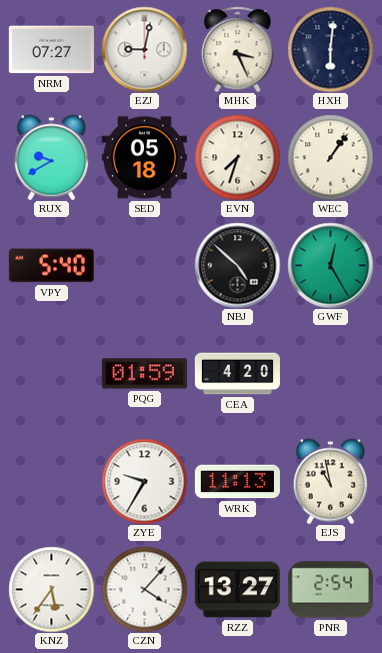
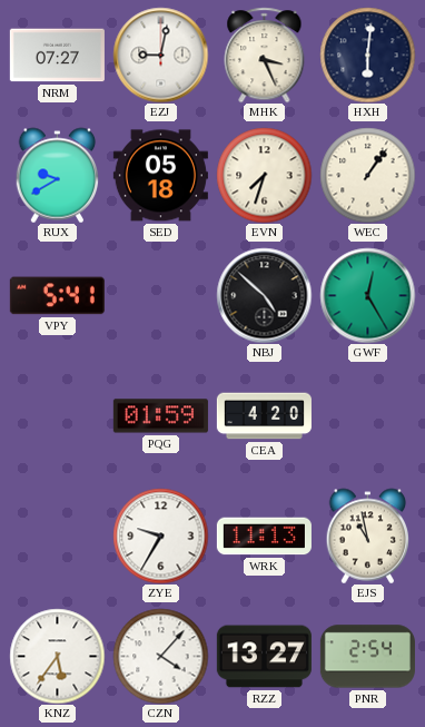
VPY: 5:40 -> 5:41
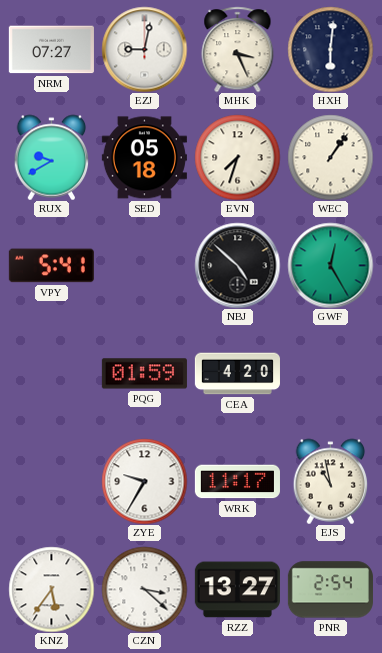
WRK: 11:13 -> 11:17
CZN: 4:07 -> 3:22
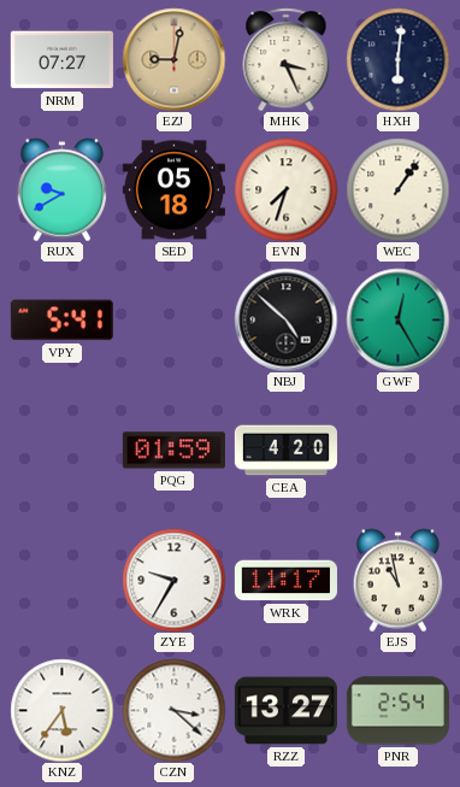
EZJ dial: white -> champagne
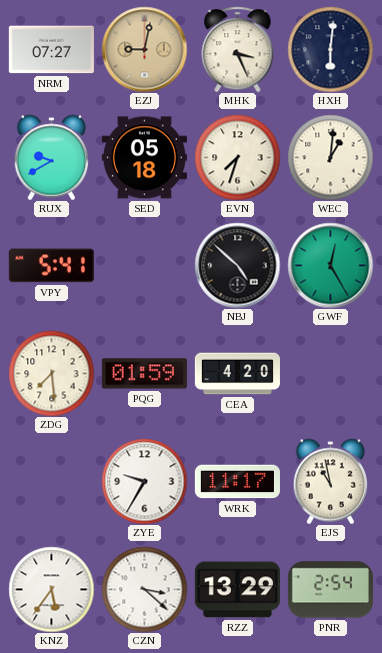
WEC: 1:06 -> 1:01
ZDG: none -> 7:29
RZZ: 13:27 -> 13:29
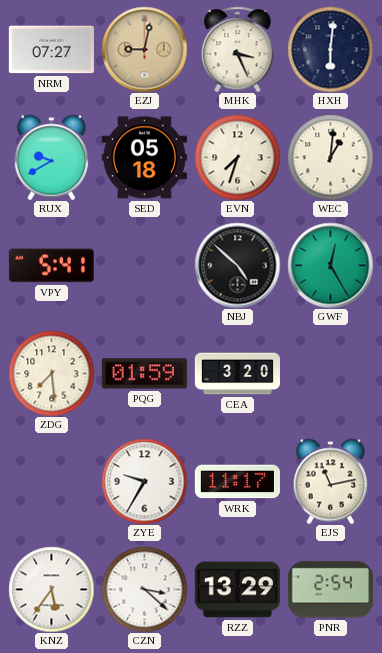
CEA: 4:20 -> 3:20
EJS: 10:58 -> 11:13
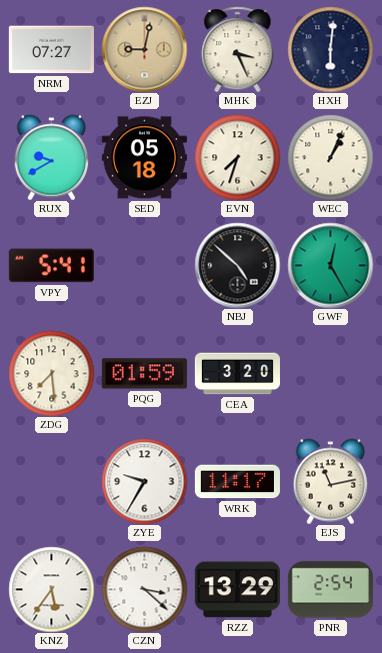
WEC: 1:01 -> 1:04
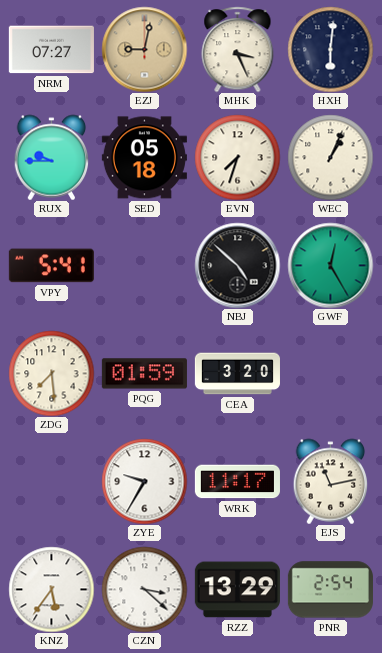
RUX: 9:40 -> 9:45
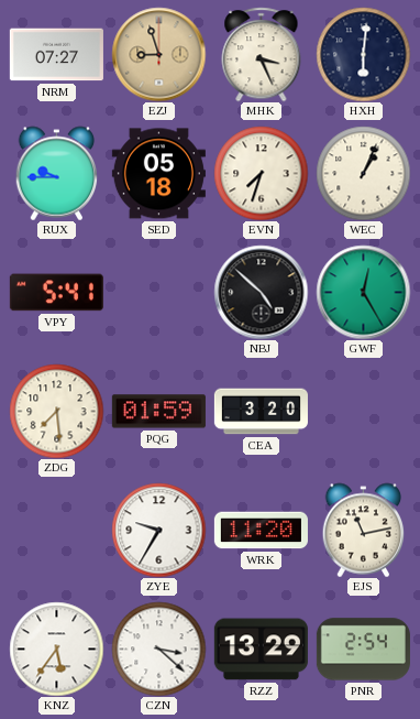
EZJ: 9:02 -> 8:57
WRK: 11:17 -> 11:20
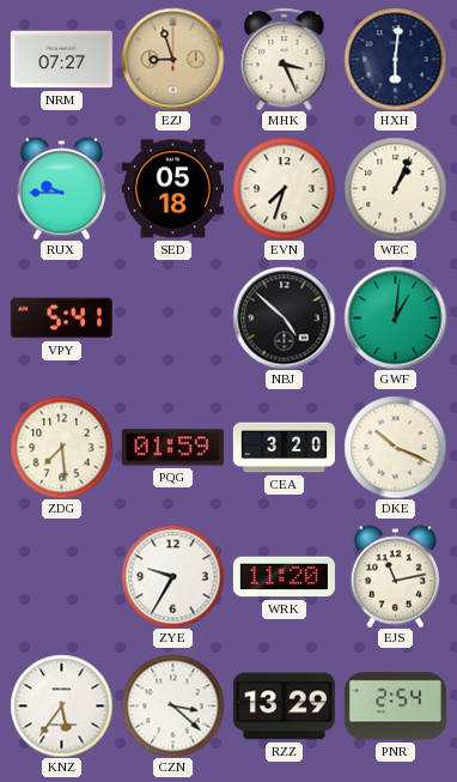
GWF: 12:25 -> 1:01
DKE: none -> 10:19
